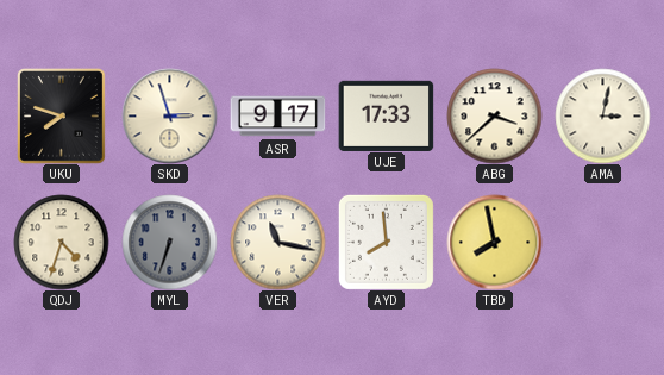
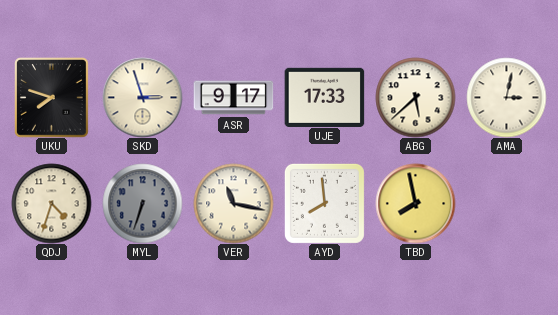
ABG: 3:38 -> 5:38
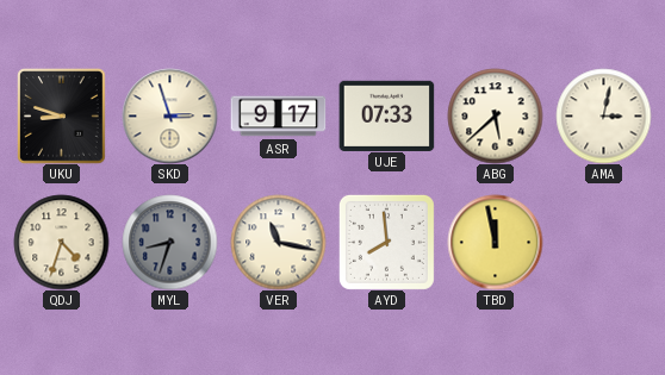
UKU: 7:48 -> 8:48
UJE: 17:33 -> 07:33
MYL: 6:33 -> 8:33
TBD: 7:58 -> 11:58
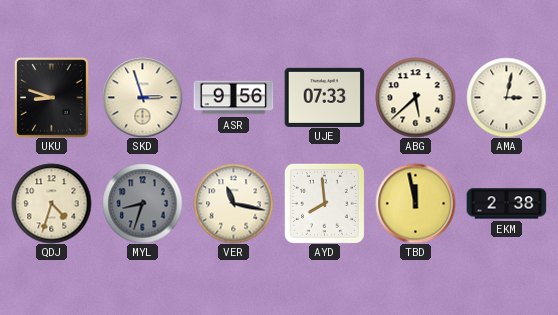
ASR: 9:17 -> 9:56
EKM: none -> 2:38
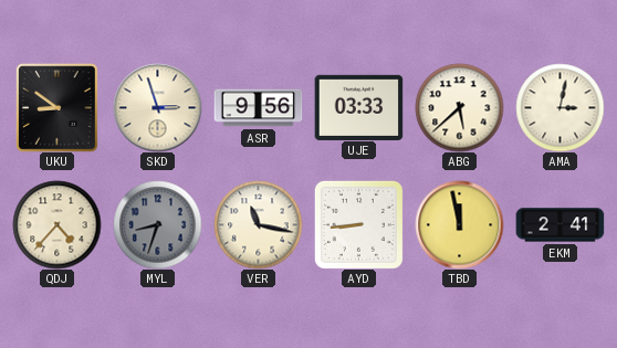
UKU: 8:48 -> 8:51
UJE: 07:33 -> 03:33
QDJ: 4:33 -> 4:37
AYD: 7:59 -> 8:44
EKM: 2:38 -> 2:41
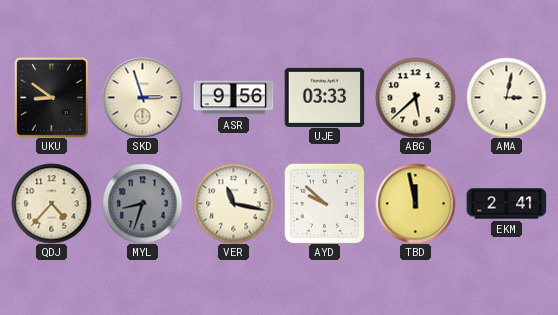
AYD: 8:44 -> 9:52
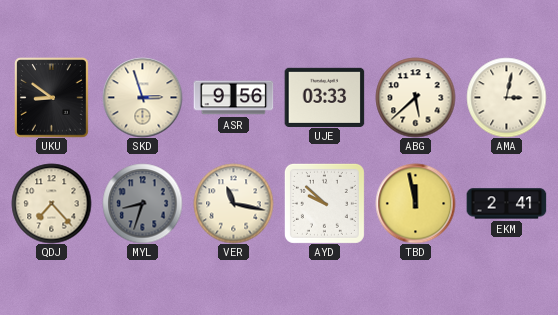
QDJ: 4:37 -> 7:23
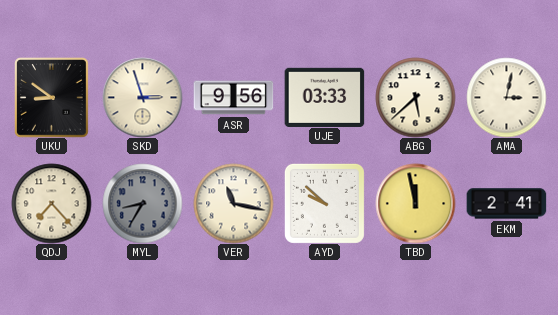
MYL: 8:33 -> 8:35
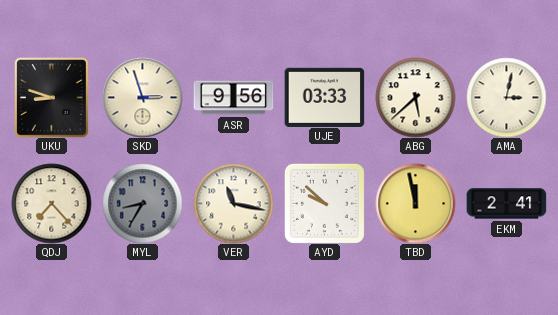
UKU: 8:51 -> 8:48
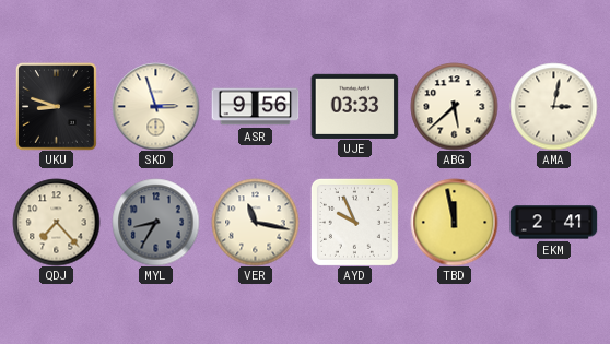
AYD: 9:52 -> 9:56
